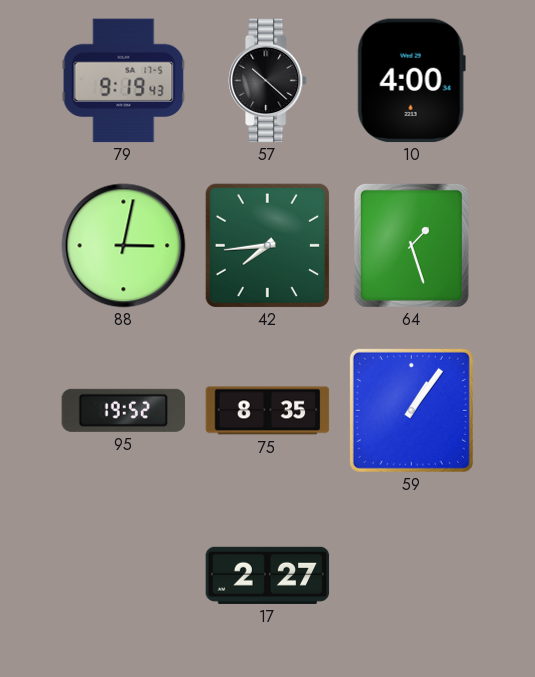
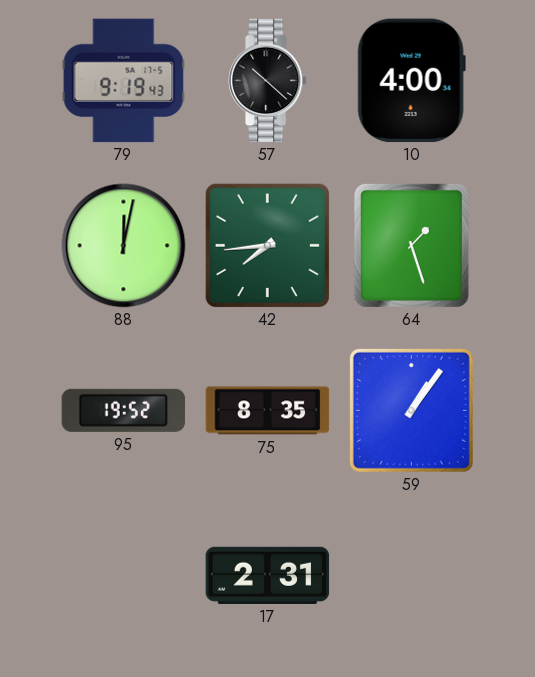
88: 3:02 -> 12:02
17: 2:27 -> 2:31
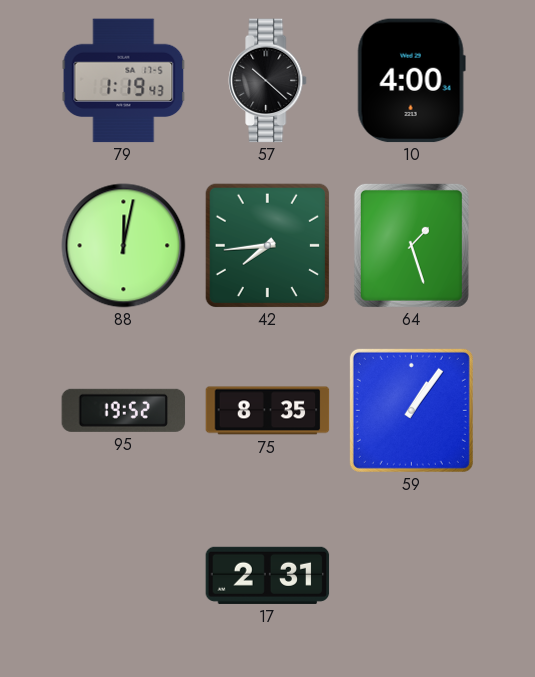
79: 9:19 -> 1:19
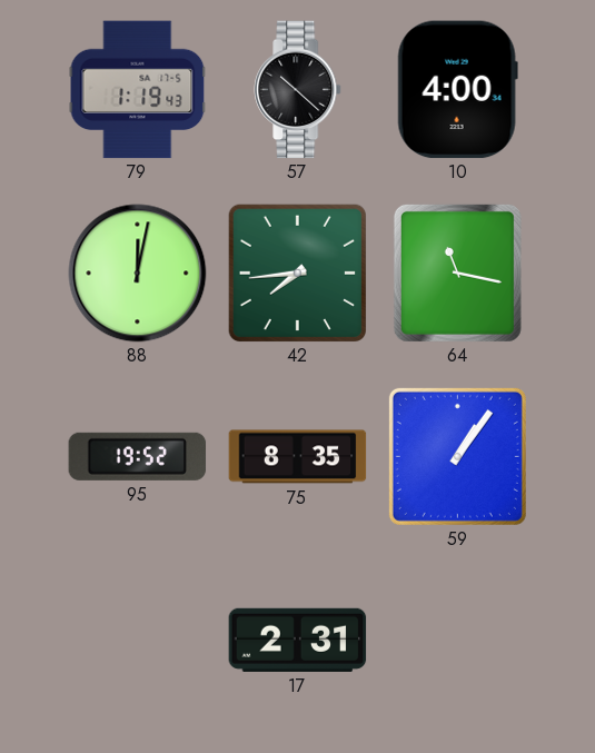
64: 1:27 -> 11:17
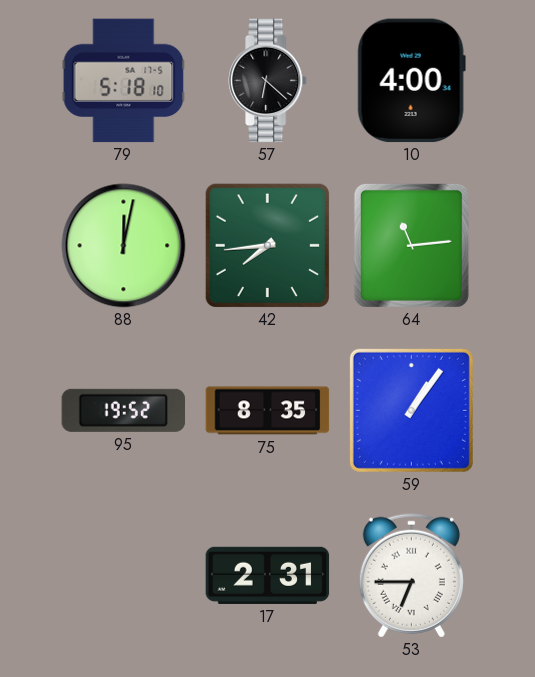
79: 1:19 -> 5:18
57: 10:22 -> 6:22
64: 11:17 -> 11:14
53: none -> 6:45
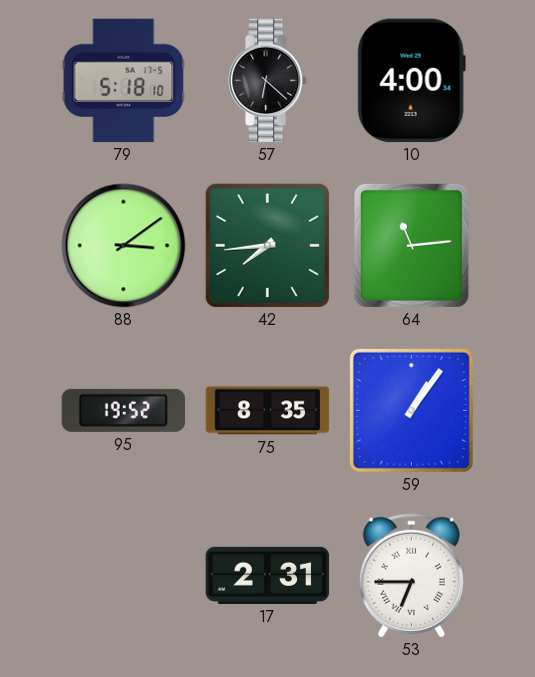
88: 12:02 -> 3:09
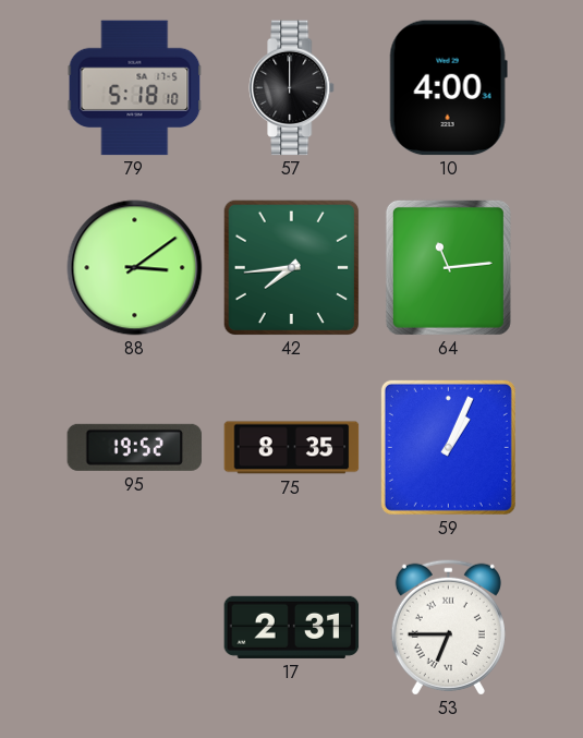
57: 6:22 -> 12:00
59: 1:06 -> 1:04
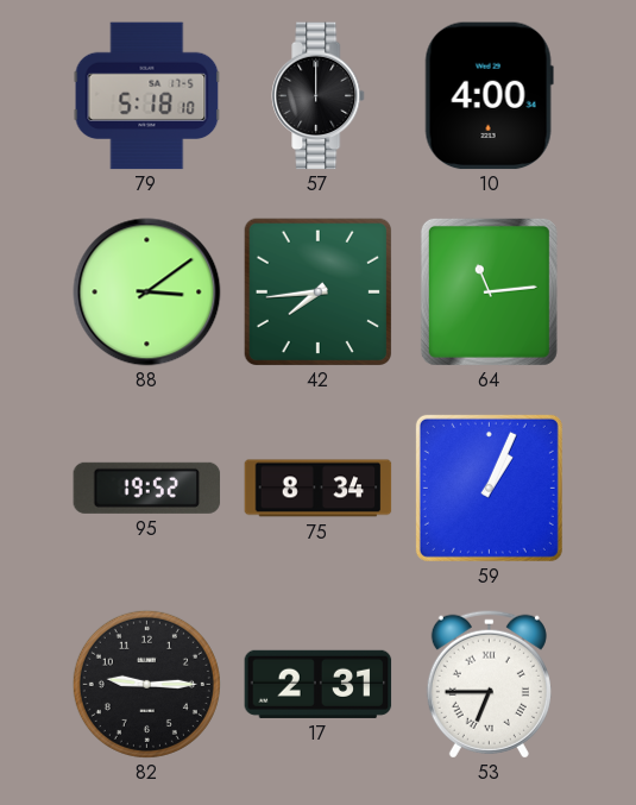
75: 8:35 -> 8:34
82: none -> 9:15
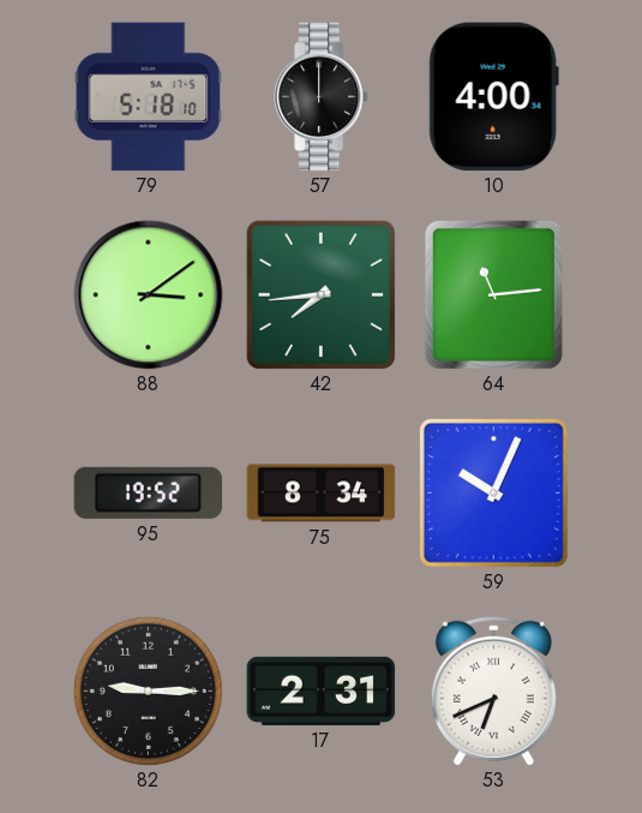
59: 1:04 -> 10:04
53: 6:45 -> 6:41
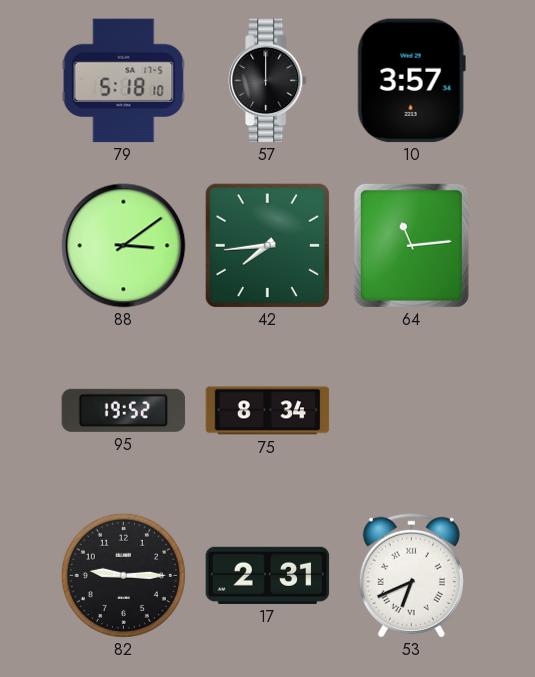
10: 4:00 -> 3:57
59: 10:04 -> none
